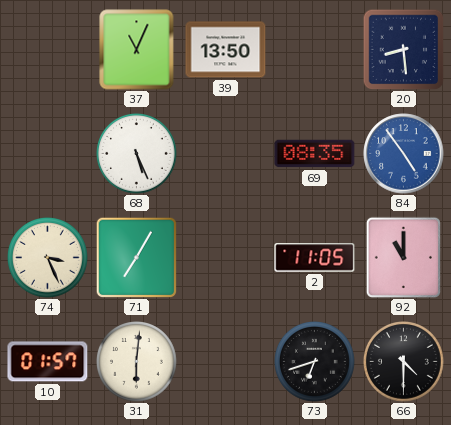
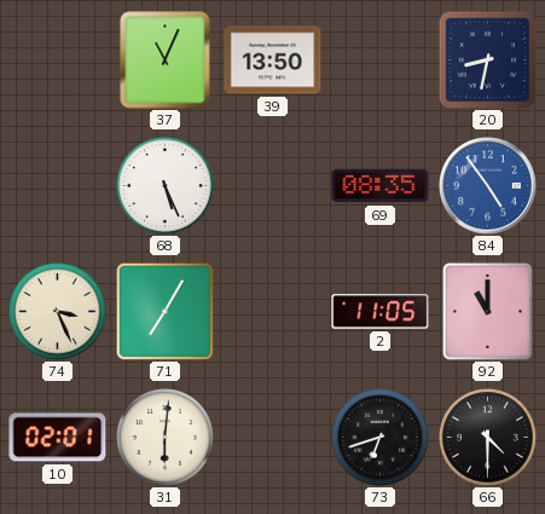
20: 8:29 -> 8:32
10: 01:57 -> 02:01
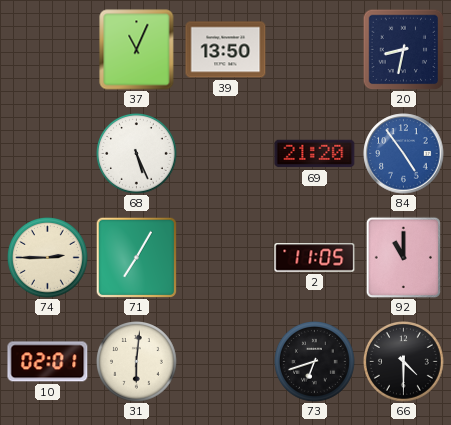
69: 08:35 -> 21:20
74: 3:26 -> 2:45
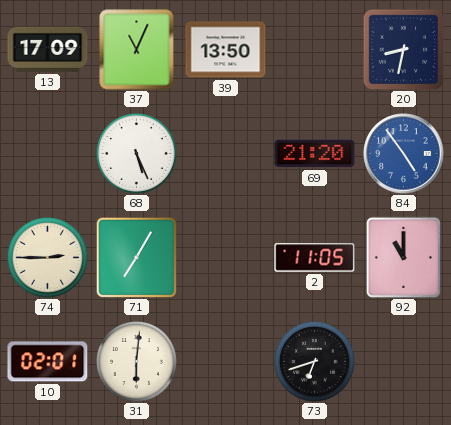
13: none -> 17:09
66: 4:30 -> none
